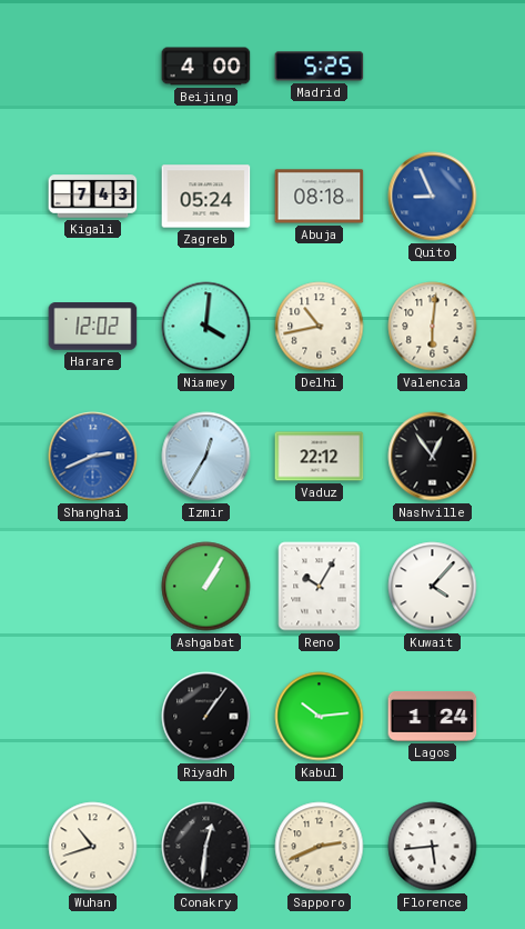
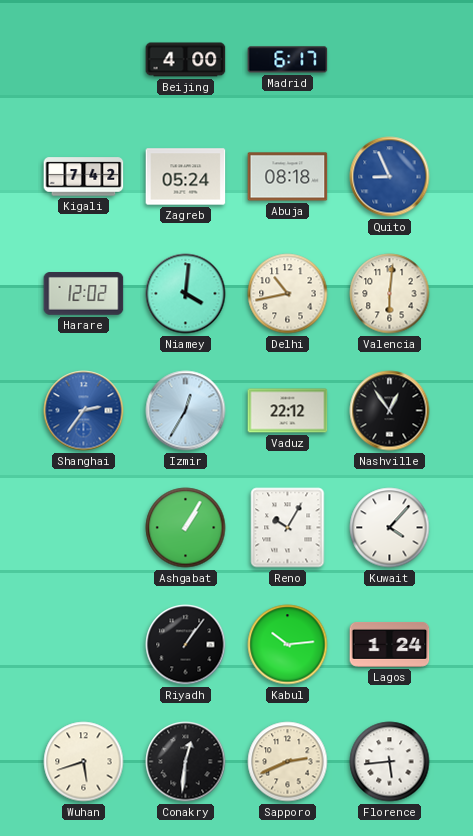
Madrid: 5:25 -> 6:17
Kigali: 7:43 -> 7:42
Shanghai: 2:41 -> 2:36
Wuhan: 10:42 -> 5:42
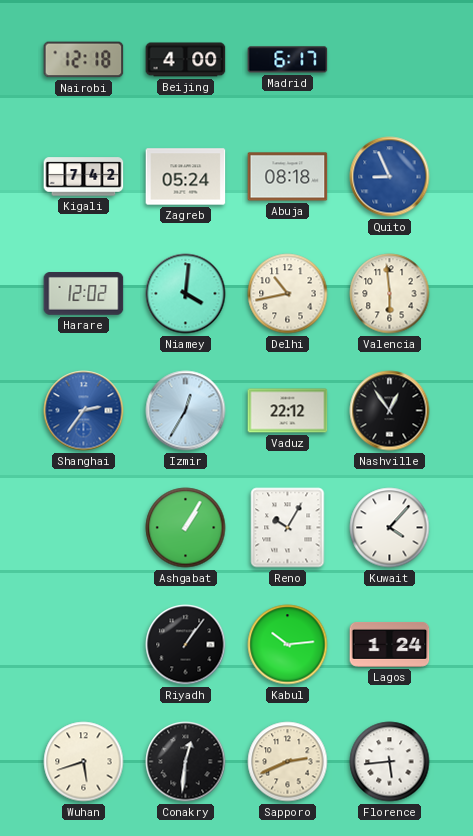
Nairobi: none -> 12:18
Valencia: 6:01 -> 5:59
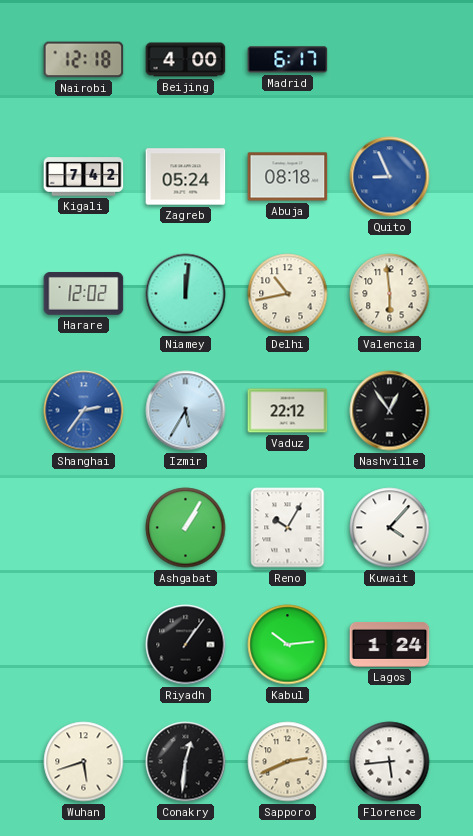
Niamey: 4:01 -> 12:01
Izmir: 12:35 -> 5:35
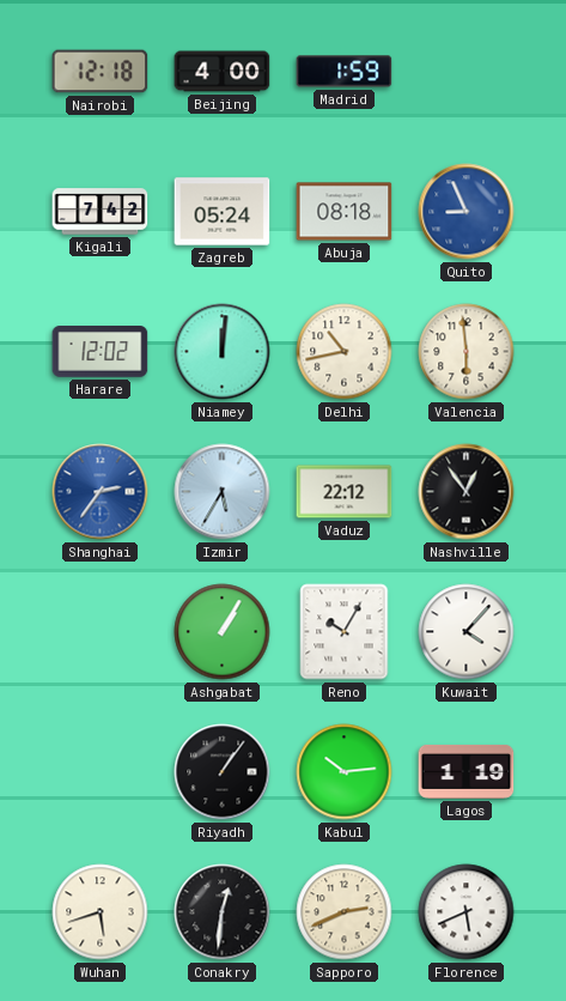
Madrid: 6:17 -> 1:59
Lagos: 1:24 -> 1:19
Florence: 5:44 -> 5:41
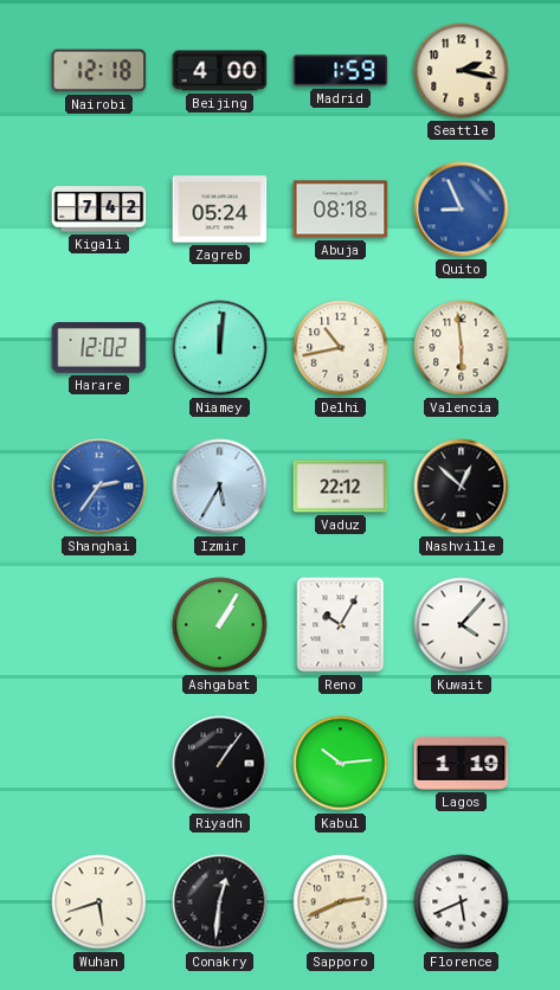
Seattle: none -> 2:17
Nashville: 12:54 -> 12:52
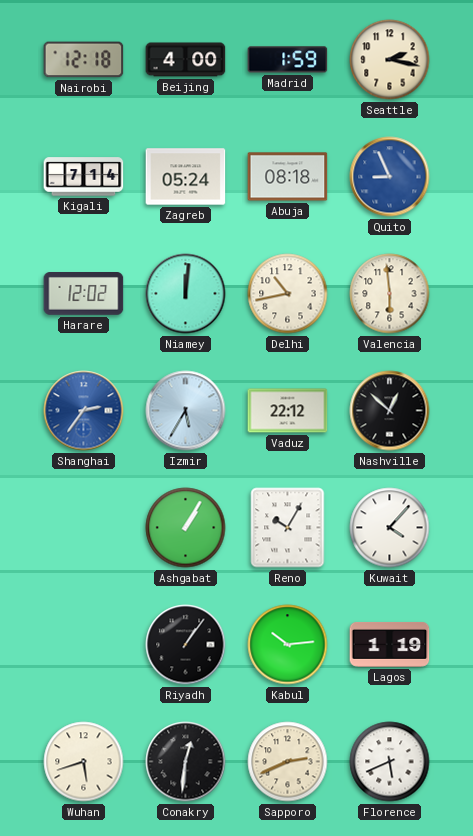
Kigali: 7:42 -> 7:14
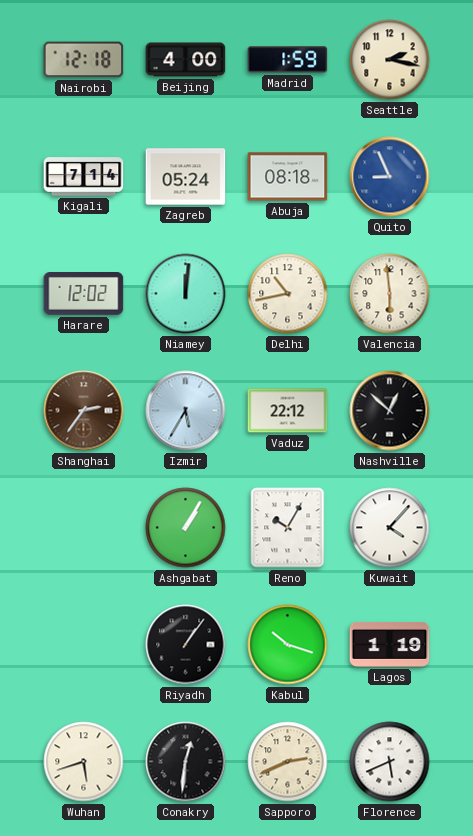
Shanghai dial: blue -> brown
Kabul: 10:14 -> 10:18
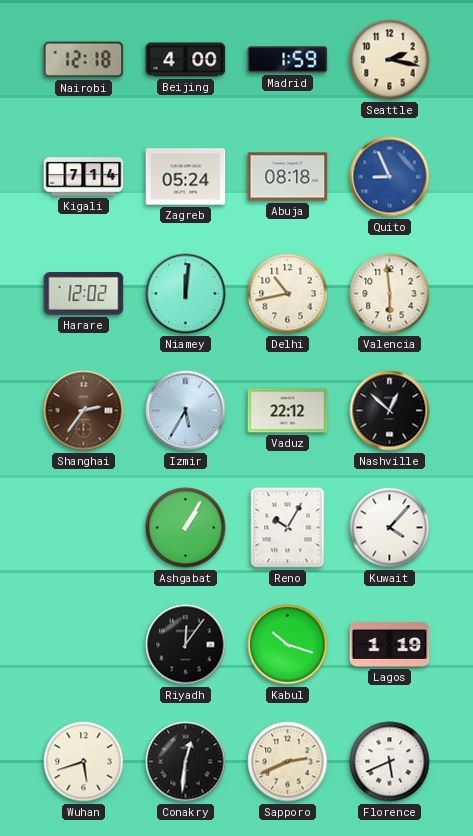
Riyadh: 1:06 -> 12:06
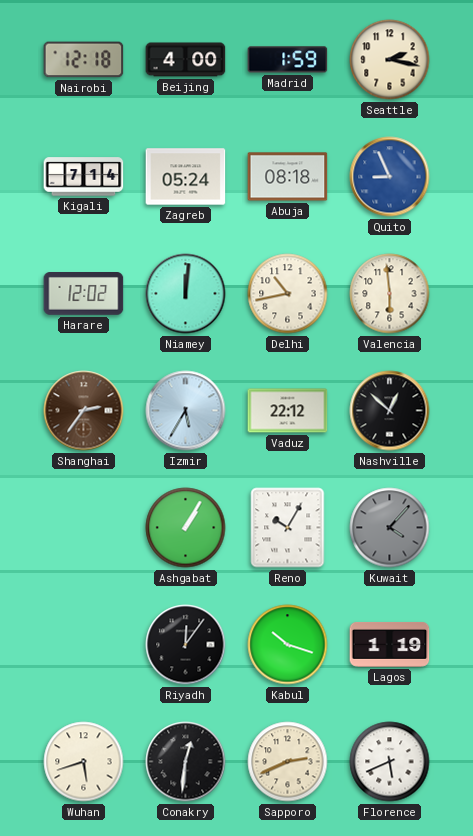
Kuwait dial: white -> grey
